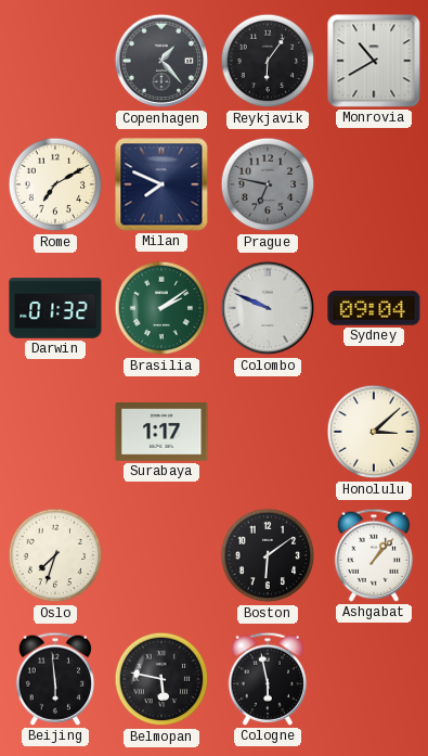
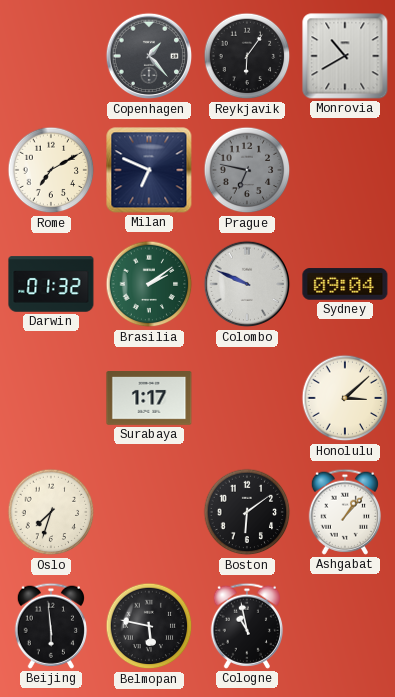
Milan: 7:49 -> 6:49
Cologne: 5:58 -> 10:58
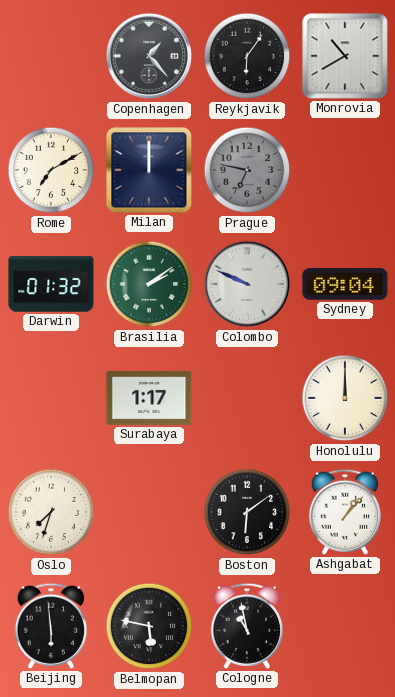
Milan: 6:49 -> 12:00
Honolulu: 3:08 -> 12:00
